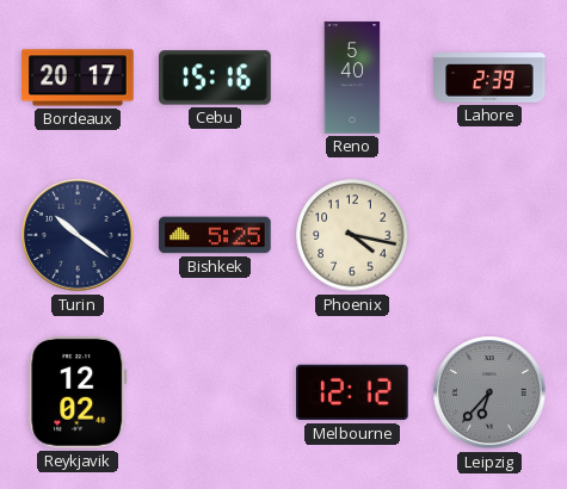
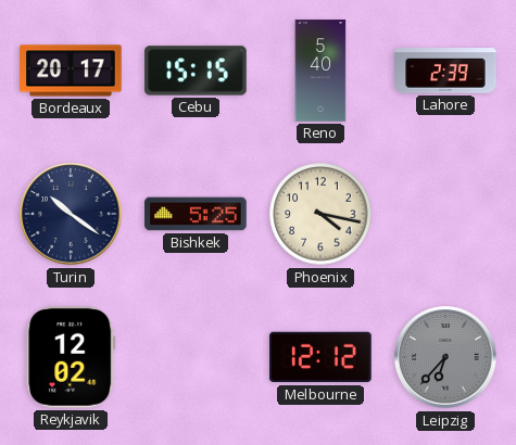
Cebu: 15:16 -> 15:15
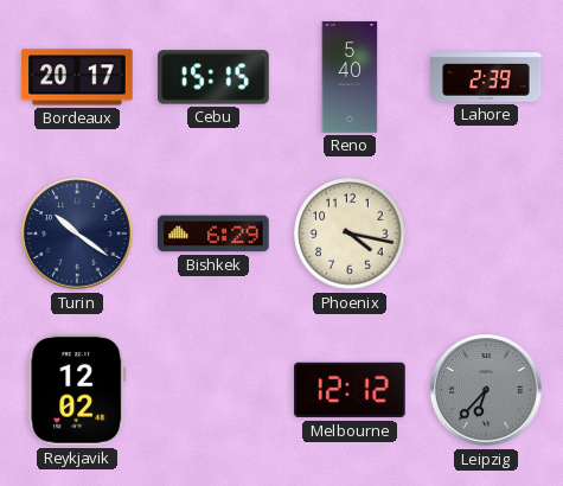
Bishkek: 5:25 -> 6:29
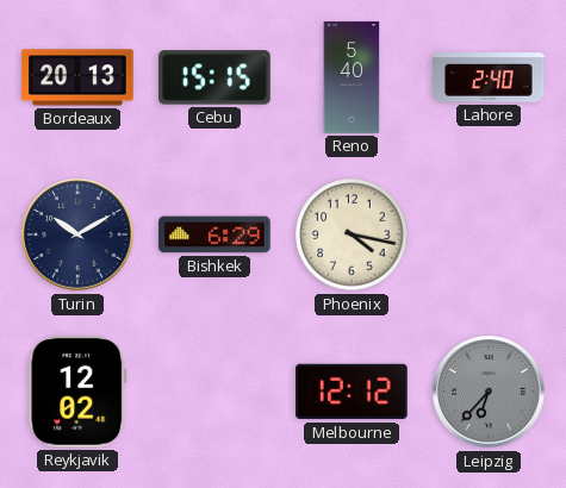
Bordeaux: 20:17 -> 20:13
Lahore: 2:39 -> 2:40
Turin: 10:21 -> 10:10
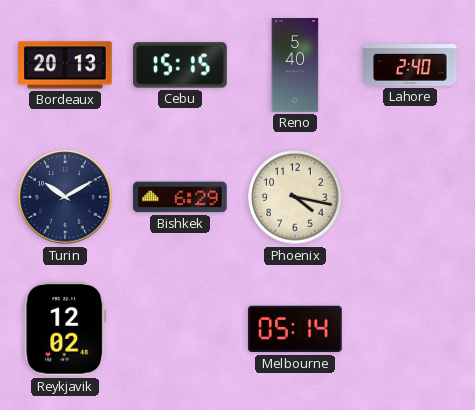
Melbourne: 12:12 -> 05:14
Leipzig: 6:37 -> none
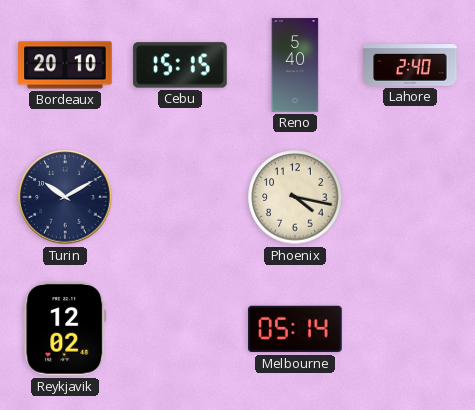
Bordeaux: 20:13 -> 20:10
Bishkek: 6:29 -> none
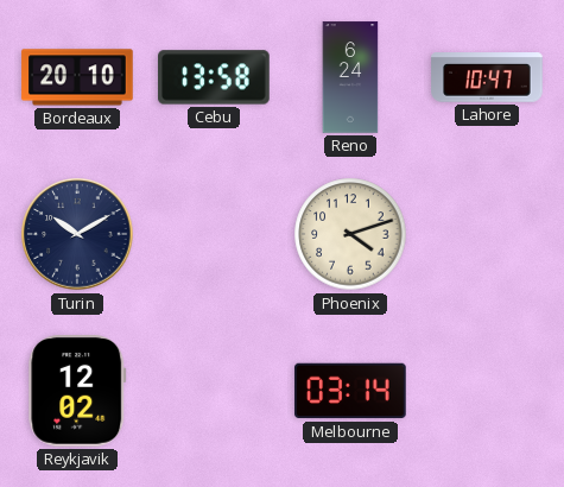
Cebu: 15:15 -> 13:58
Reno: 5:40 -> 6:24
Lahore: 2:40 -> 10:47
Phoenix: 4:17 -> 4:12
Melbourne: 05:14 -> 03:14
